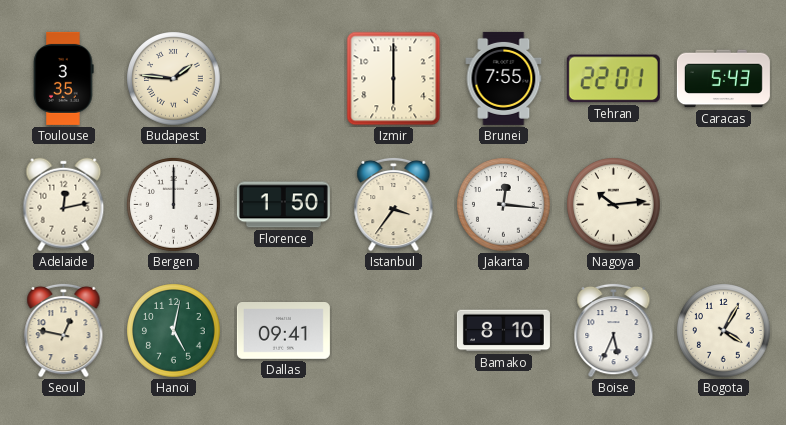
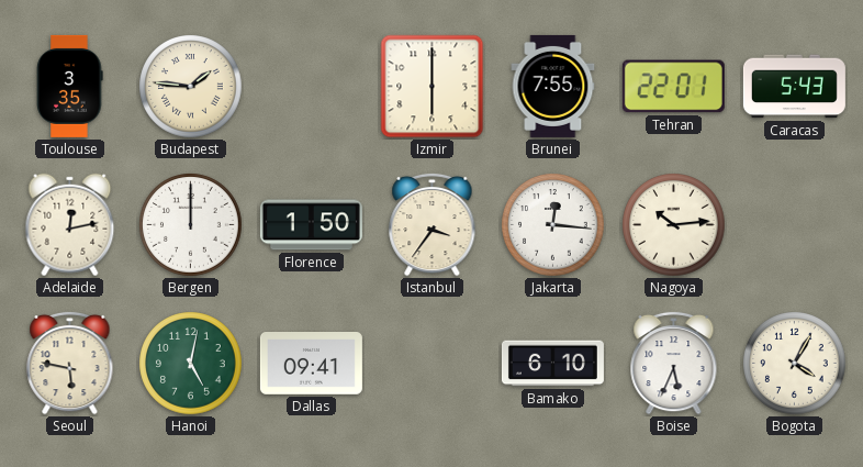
Seoul: 12:47 -> 5:47
Bamako: 8:10 -> 6:10
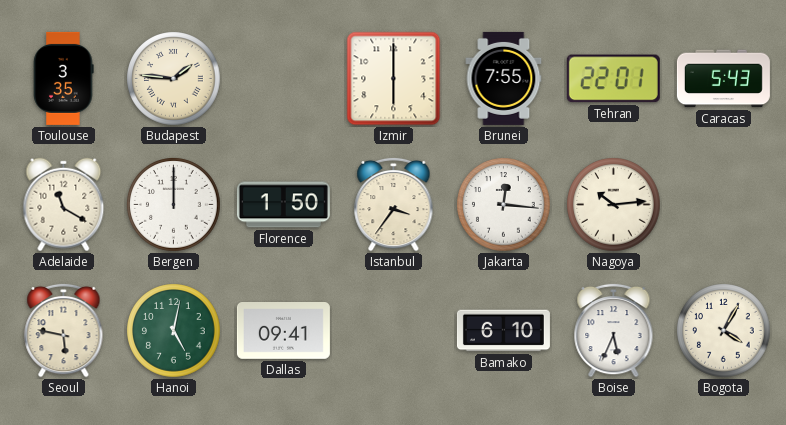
Adelaide: 12:13 -> 11:20
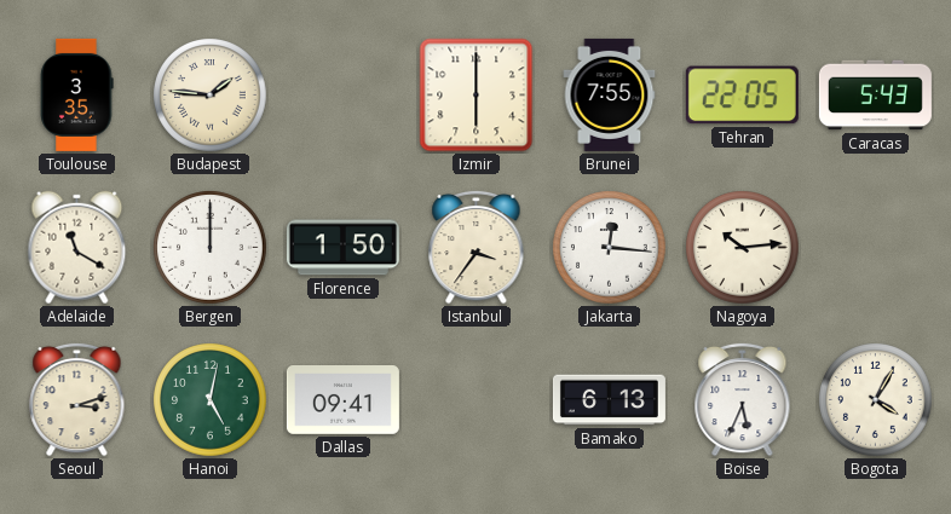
Tehran: 22:01 -> 22:05
Seoul: 5:47 -> 3:12
Bamako: 6:10 -> 6:13
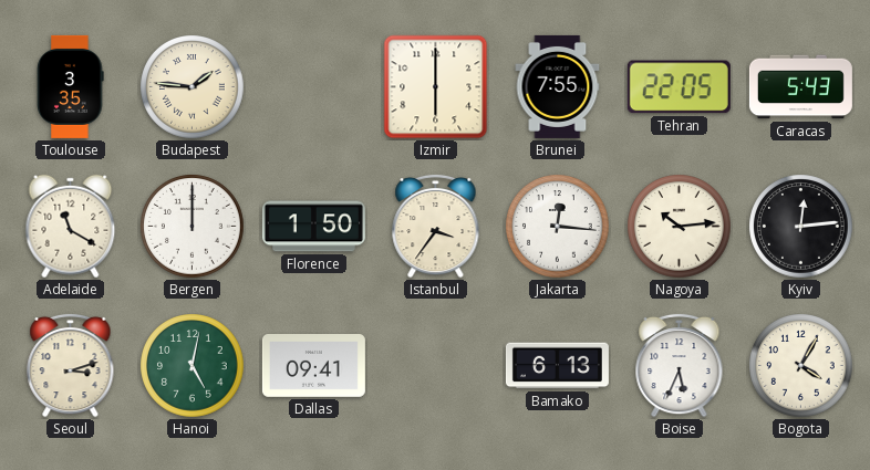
Kyiv: none -> 12:14
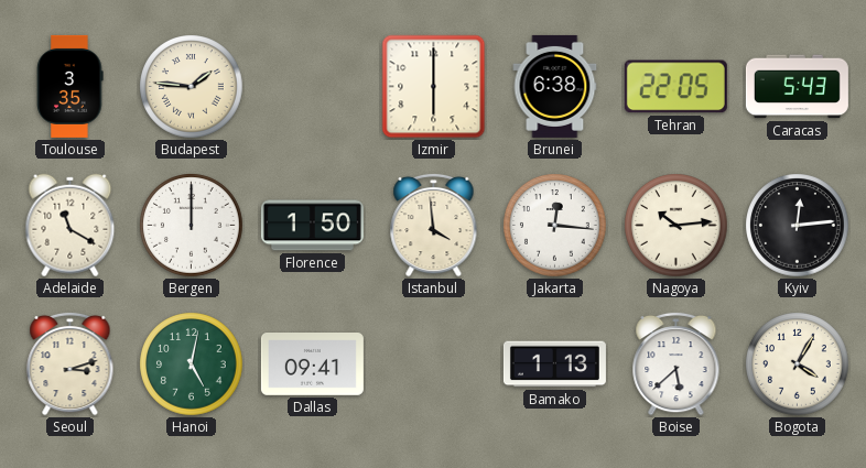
Brunei: 7:55 -> 6:38
Istanbul: 3:36 -> 3:59
Bamako: 6:13 -> 1:13
Boise: 5:34 -> 5:38
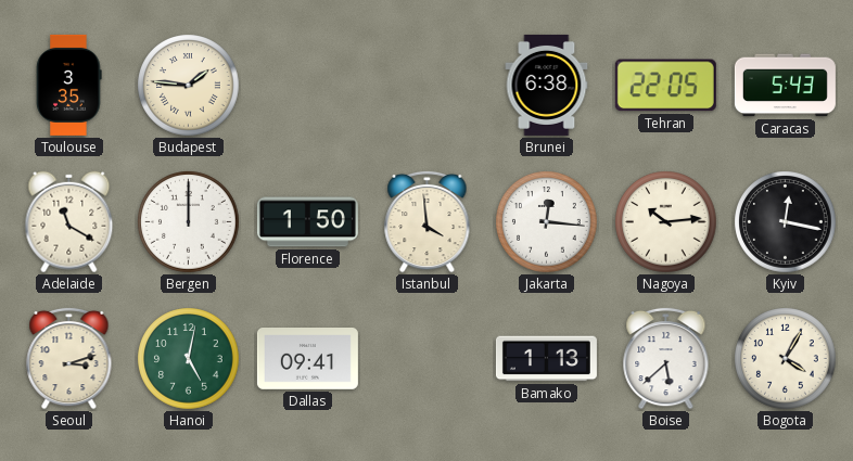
Izmir: 6:00 -> none
Kyiv: 12:14 -> 12:17
